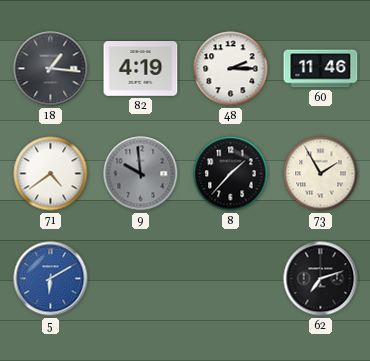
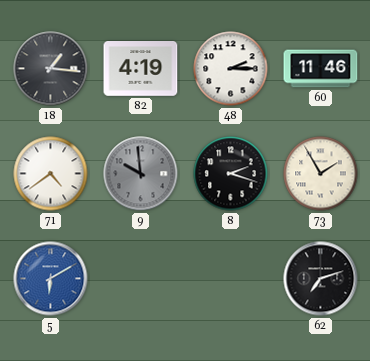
8: 1:37 -> 2:18
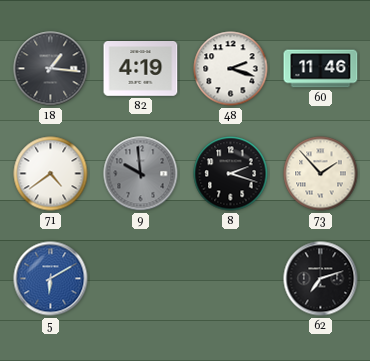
48: 2:15 -> 2:18
73: 1:55 -> 1:53
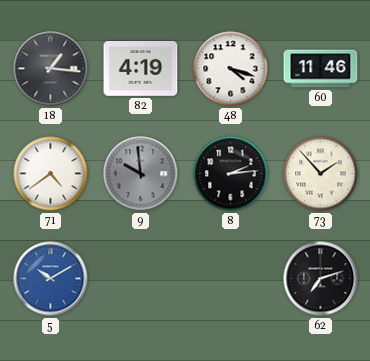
48: 2:18 -> 4:18
8: 2:18 -> 2:14
5: 6:10 -> 10:10
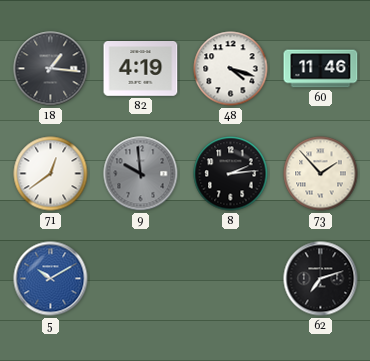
71: 4:39 -> 12:39
